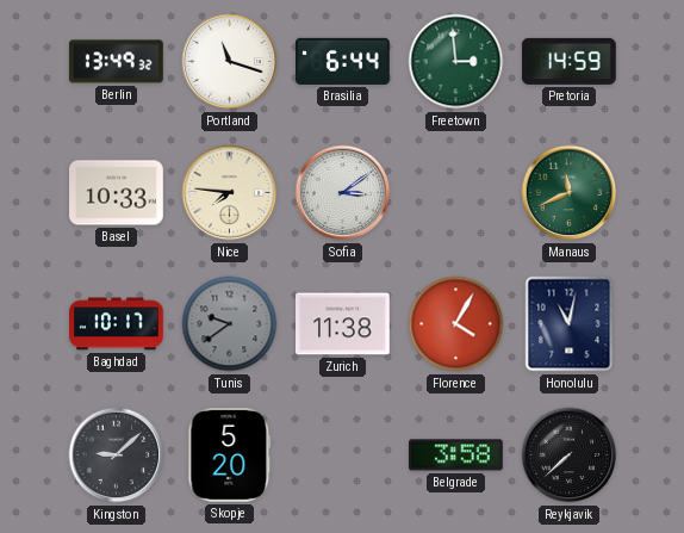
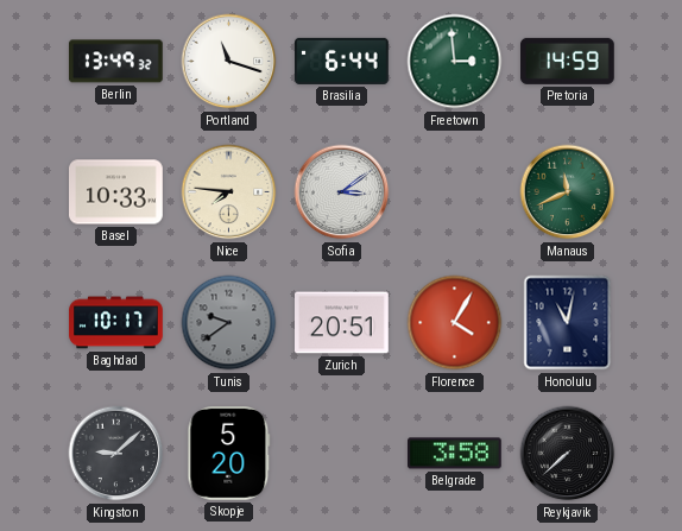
Zurich: 11:38 -> 20:51
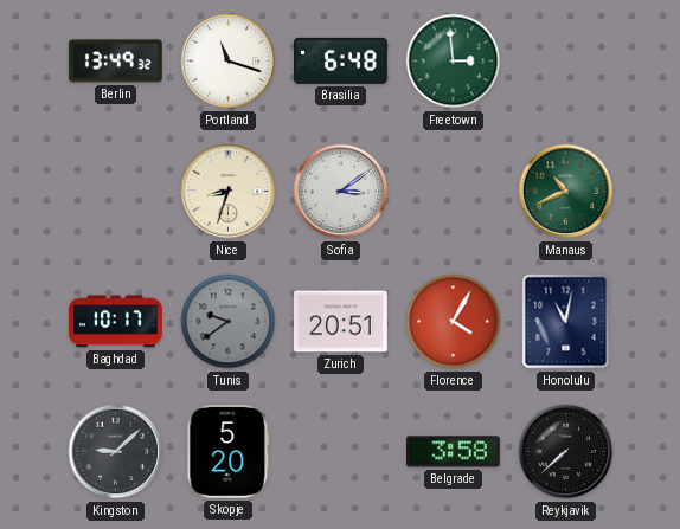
Brasilia: 6:44 -> 6:48
Pretoria: 14:59 -> none
Basel: 10:33 -> none
Nice: 7:46 -> 8:33
Manaus: 11:41 -> 10:41
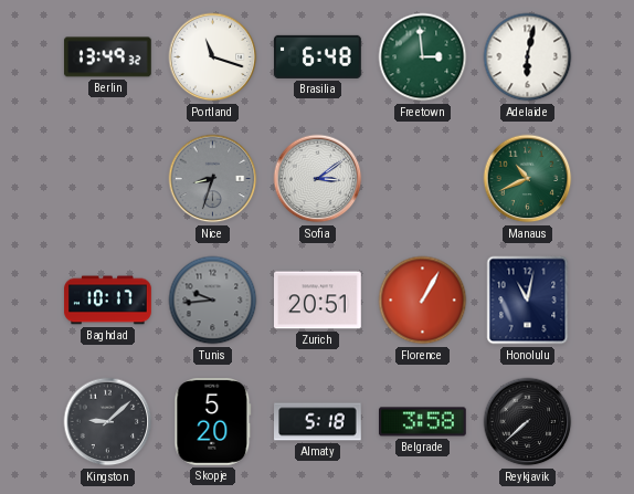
Adelaide: none -> 6:02
Nice dial: cream -> grey
Tunis: 9:39 -> 9:44
Florence: 4:05 -> 1:05
Almaty: none -> 5:18
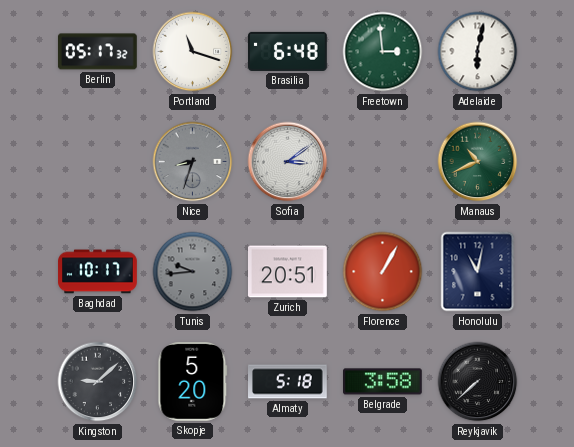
Berlin: 13:49 -> 05:17
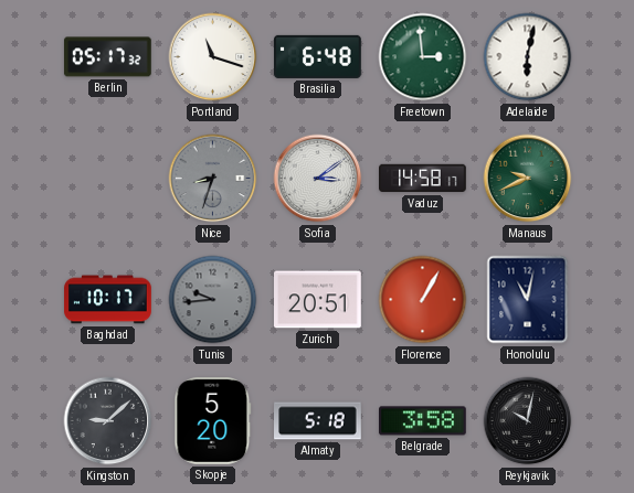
Vaduz: none -> 14:58
Manaus: 10:41 -> 9:41
Reykjavik: 7:38 -> 10:02
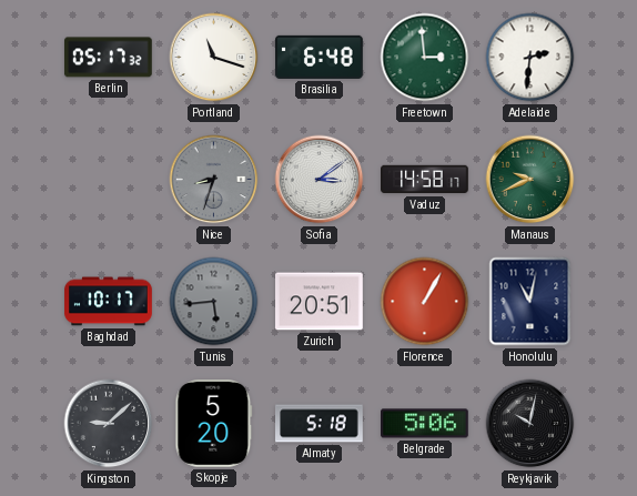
Adelaide: 6:02 -> 2:31
Tunis: 9:44 -> 5:44
Belgrade: 3:58 -> 5:06
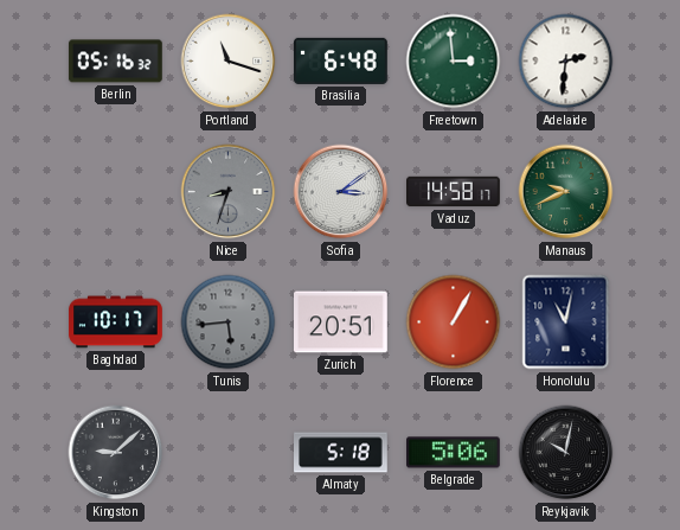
Berlin: 05:17 -> 05:16
Skopje: 5:20 -> none
